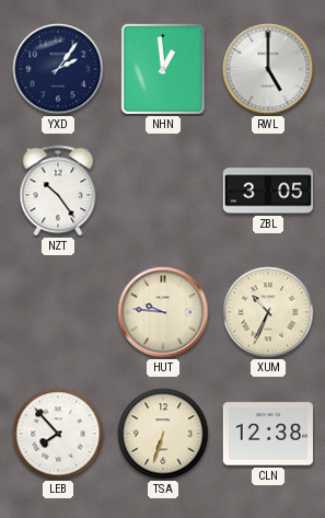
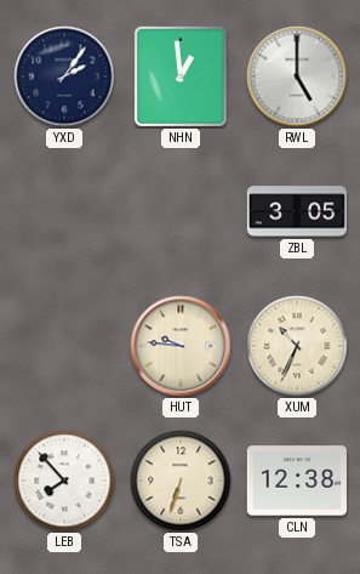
NZT: 10:24 -> none
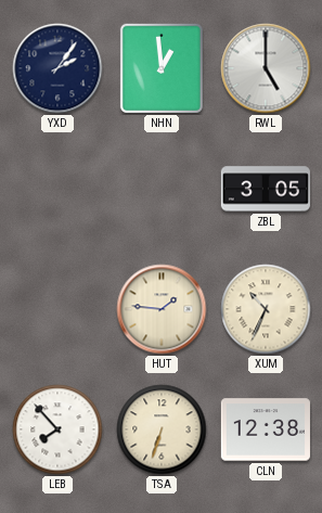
HUT: 9:46 -> 1:46
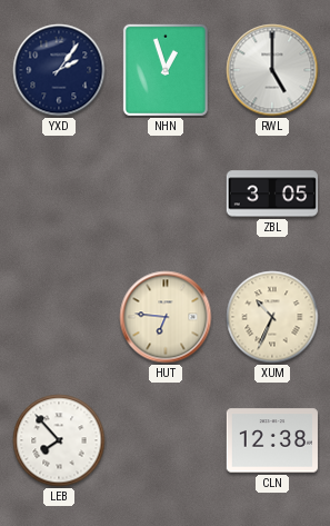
NHN: 12:59 -> 12:57
HUT: 1:46 -> 6:46
TSA: 6:33 -> none
